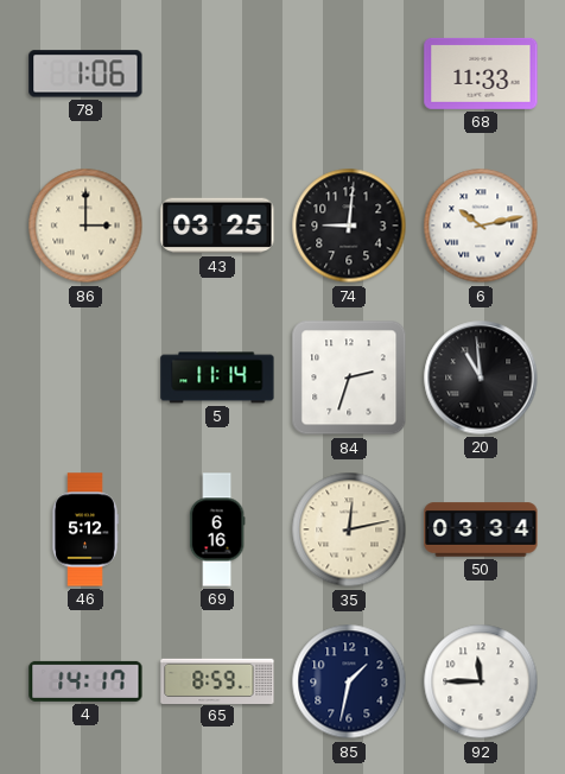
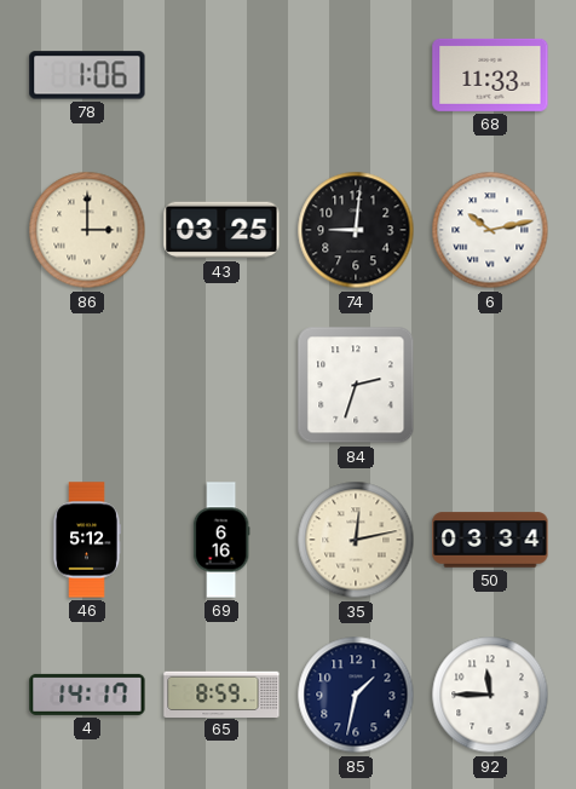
5: 11:14 -> none
20: 10:59 -> none
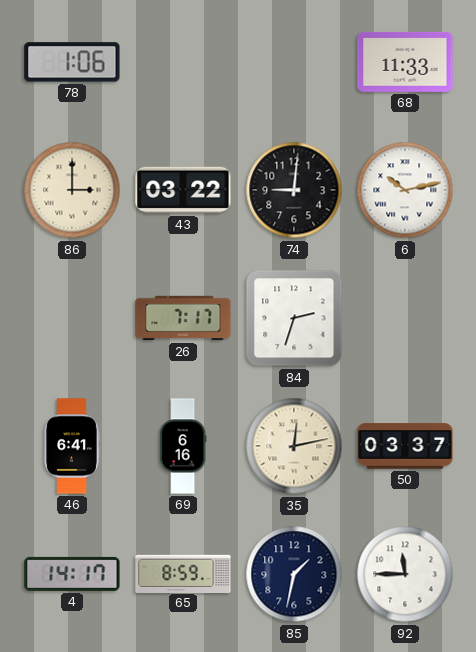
43: 03:25 -> 03:22
26: none -> 7:17
46: 5:12 -> 6:41
50: 03:34 -> 03:37
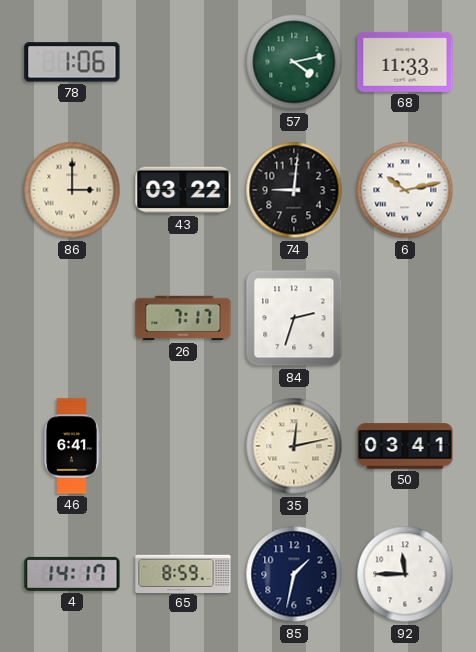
57: none -> 4:13
69: 6:16 -> none
50: 03:37 -> 03:41
